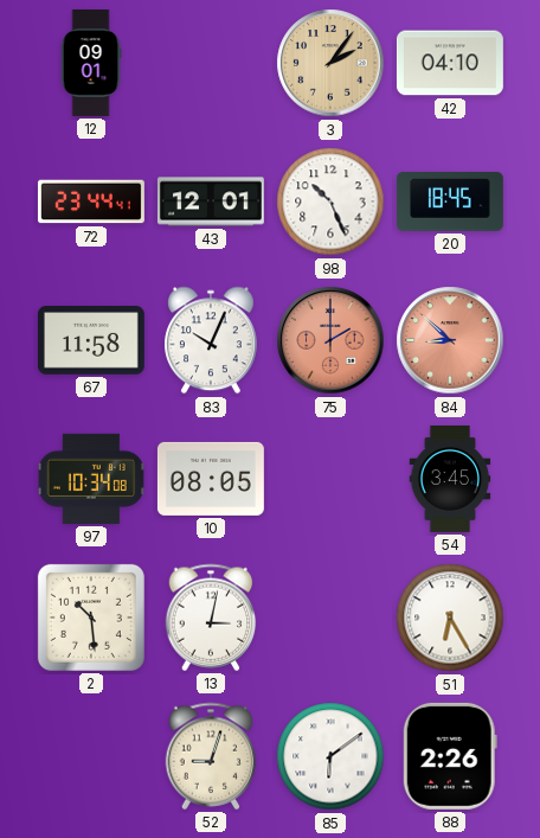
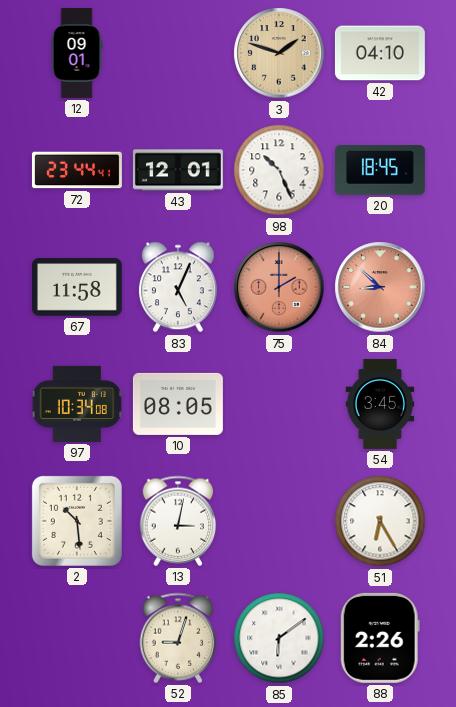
3: 2:06 -> 1:48
83: 10:04 -> 5:04
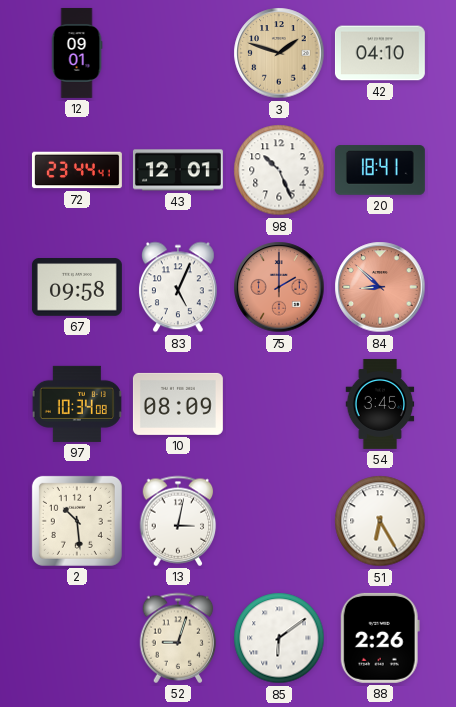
20: 18:45 -> 18:41
67: 11:58 -> 09:58
10: 08:05 -> 08:09
